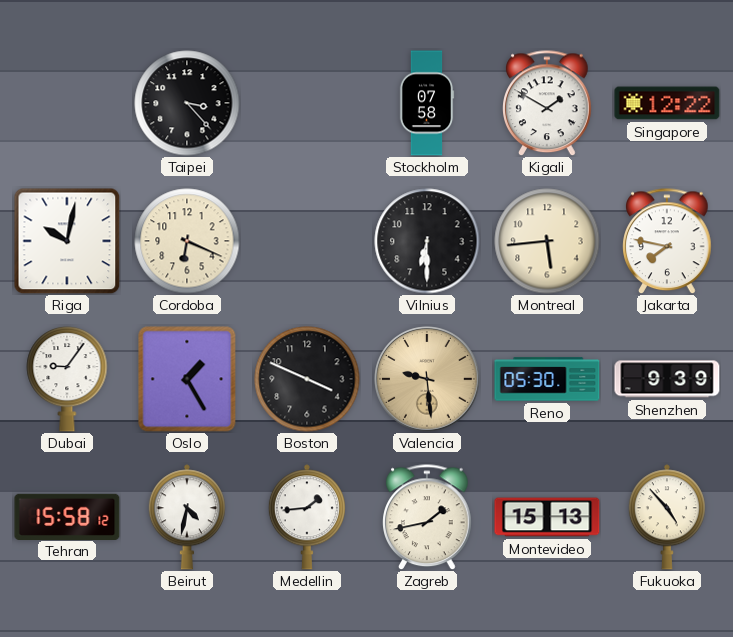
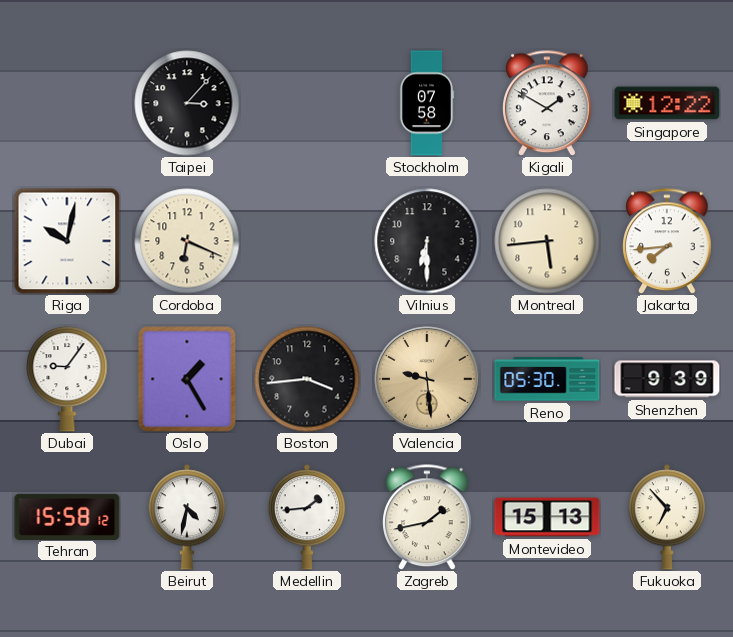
Taipei: 3:23 -> 3:07
Jakarta: 7:47 -> 7:44
Boston: 3:49 -> 3:44
Fukuoka: 4:53 -> 6:53
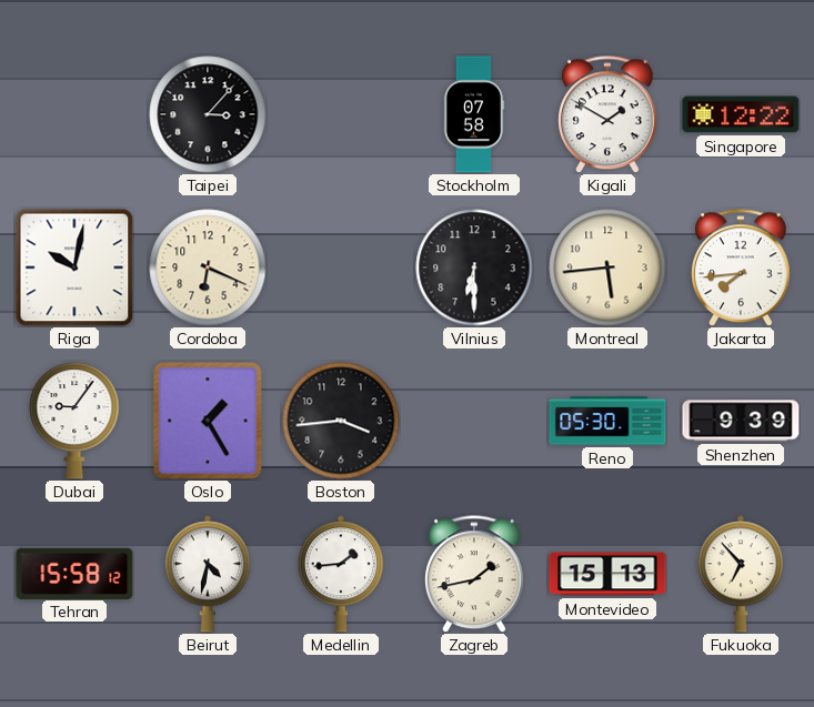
Valencia: 9:29 -> none
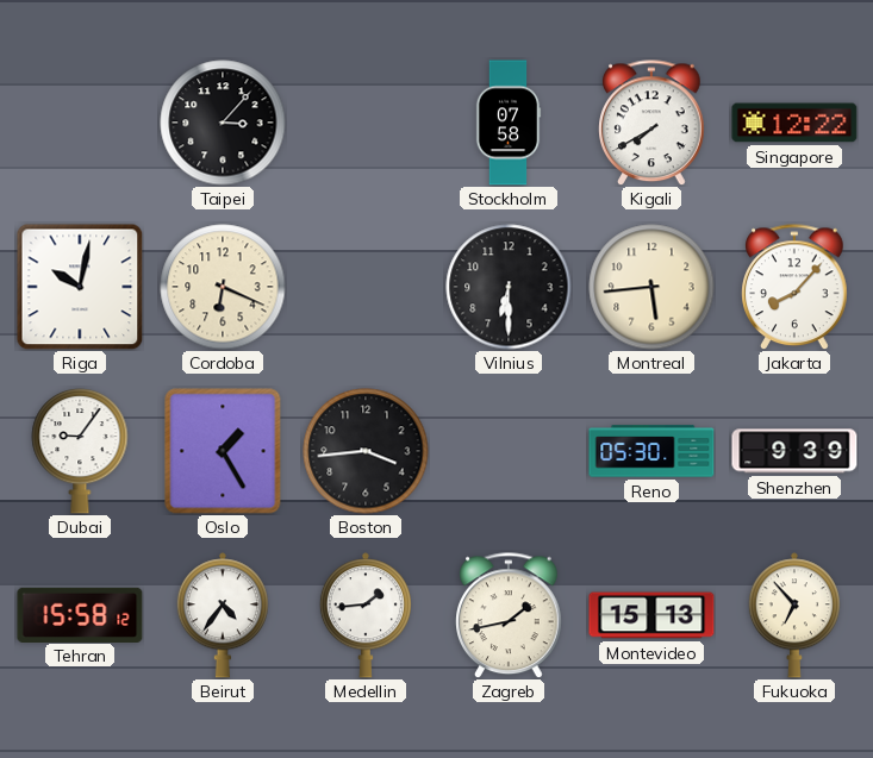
Kigali: 1:50 -> 7:40
Jakarta: 7:44 -> 8:07
Beirut: 4:32 -> 4:36
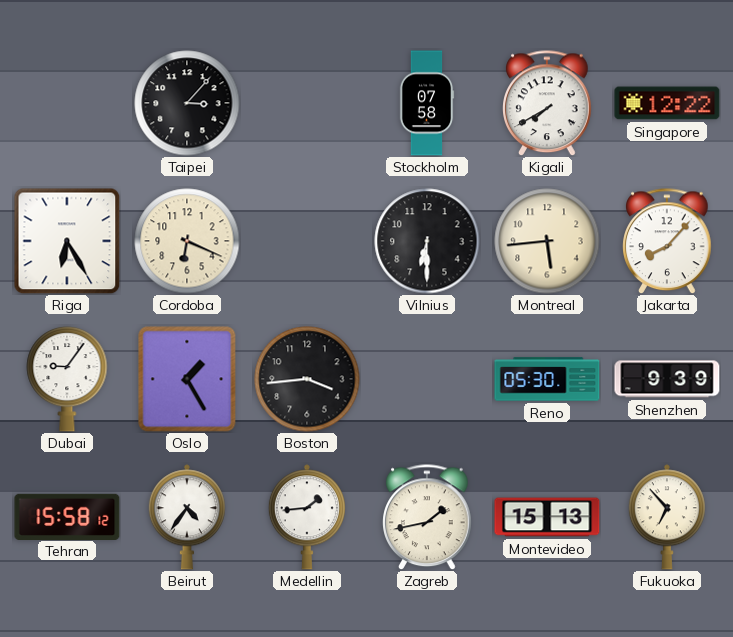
Riga: 10:02 -> 6:25
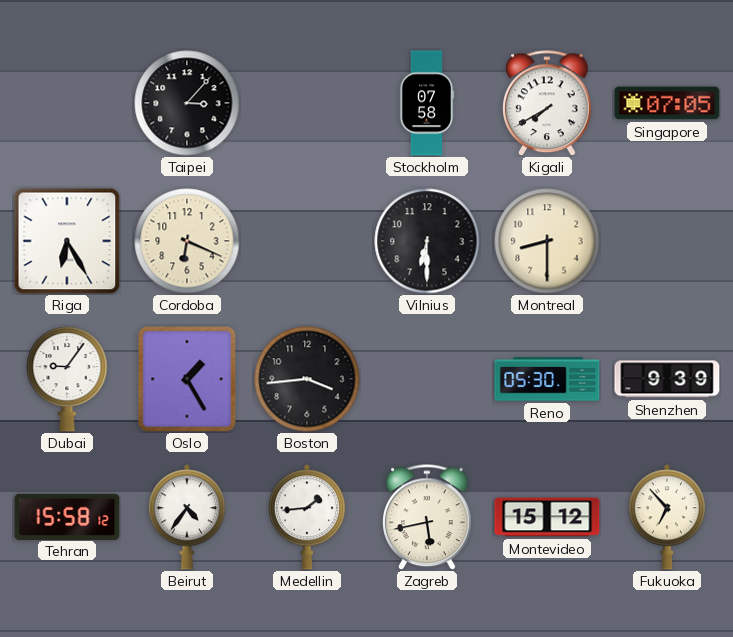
Singapore: 12:22 -> 07:05
Montreal: 5:44 -> 8:30
Jakarta: 8:07 -> none
Zagreb: 1:43 -> 5:43
Montevideo: 15:13 -> 15:12
